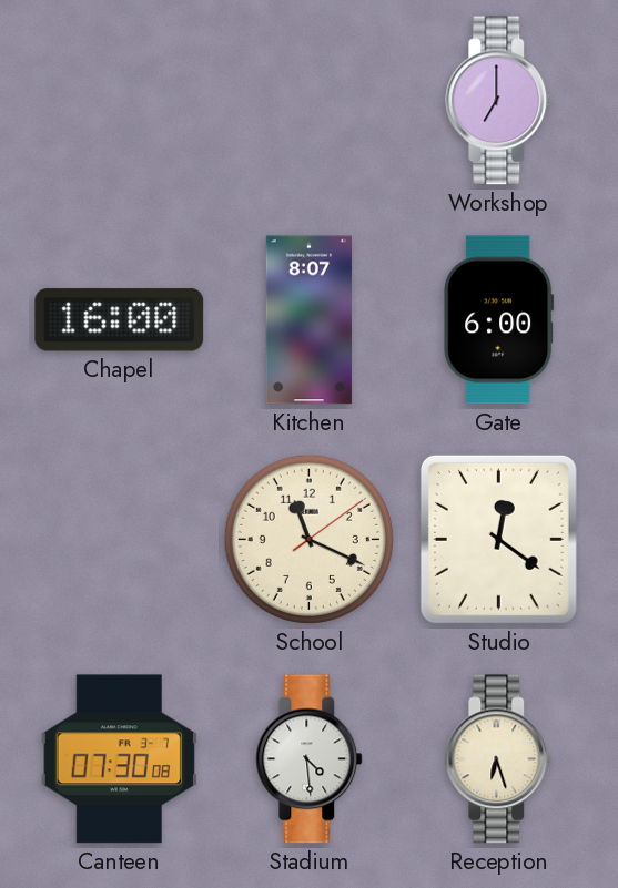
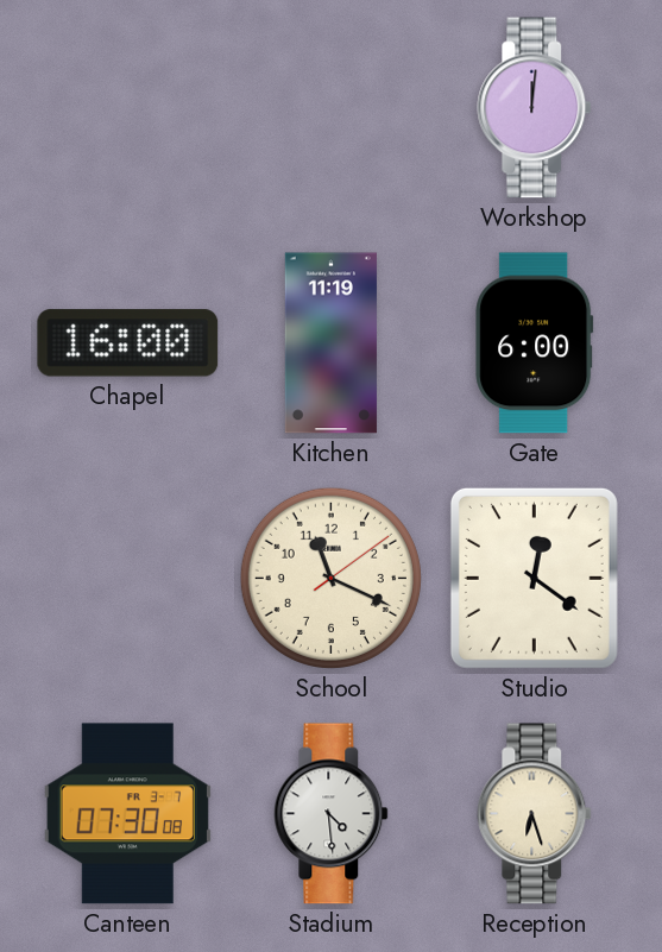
Workshop: 7:00 -> 12:01
Kitchen: 8:07 -> 11:19
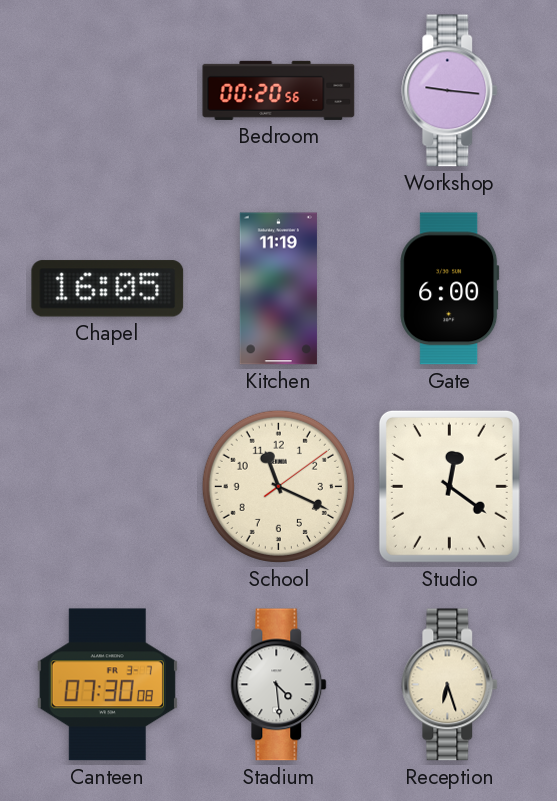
Bedroom: none -> 00:20
Workshop: 12:01 -> 9:16
Chapel: 16:00 -> 16:05
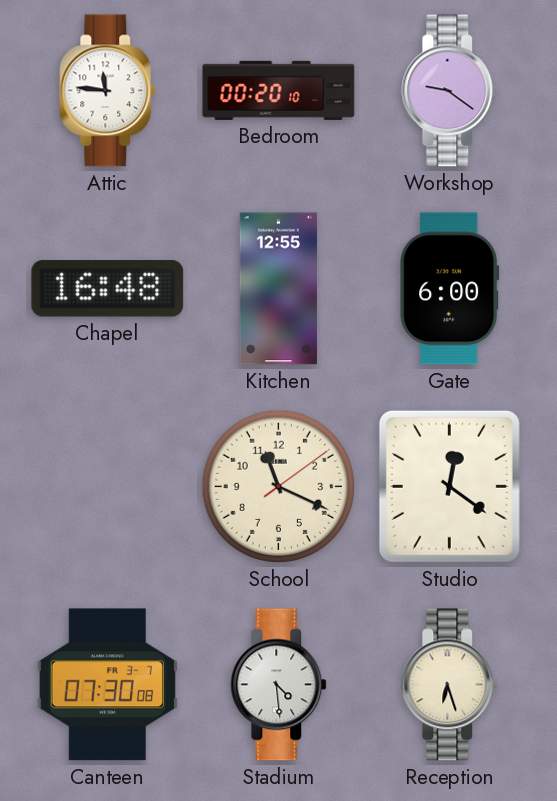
Attic: none -> 11:46
Bedroom: 00:20:56 -> 00:20:10
Workshop: 9:16 -> 9:21
Chapel: 16:05 -> 16:48
Kitchen: 11:19 -> 12:55
